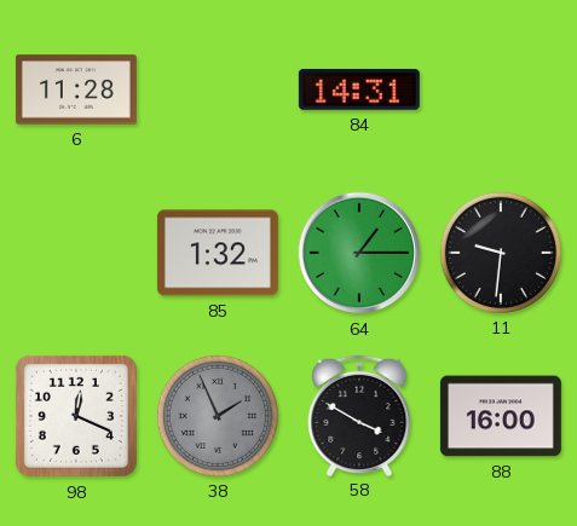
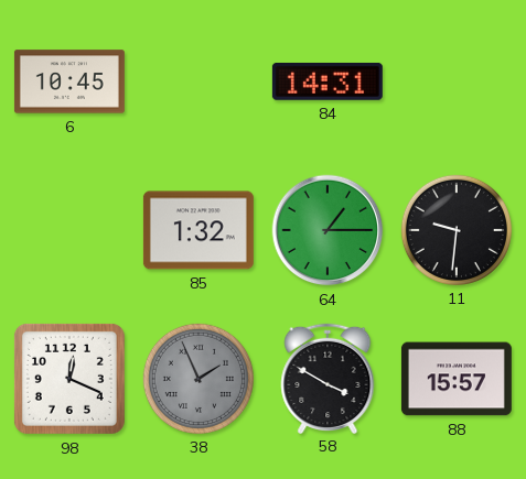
6: 11:28 -> 10:45
88: 16:00 -> 15:57
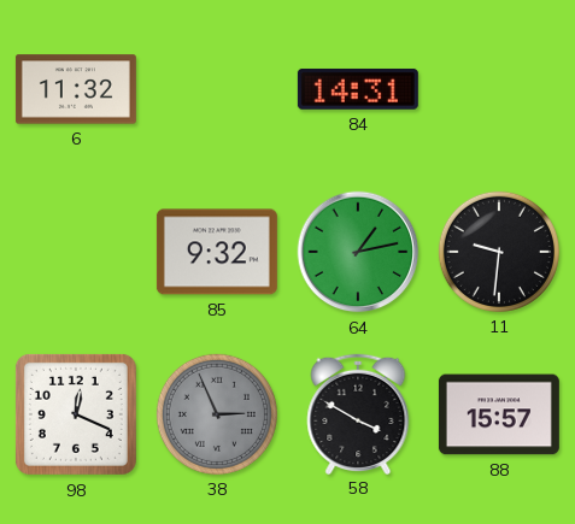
6: 10:45 -> 11:32
85: 1:32 -> 9:32
64: 1:15 -> 1:13
38: 1:56 -> 2:56
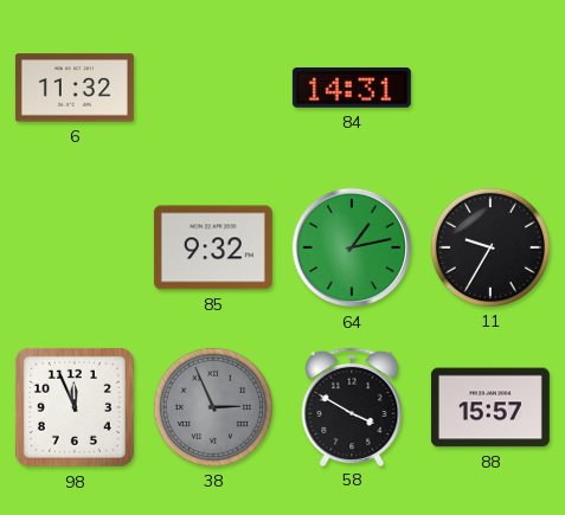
11: 9:31 -> 9:35
98: 12:19 -> 11:56
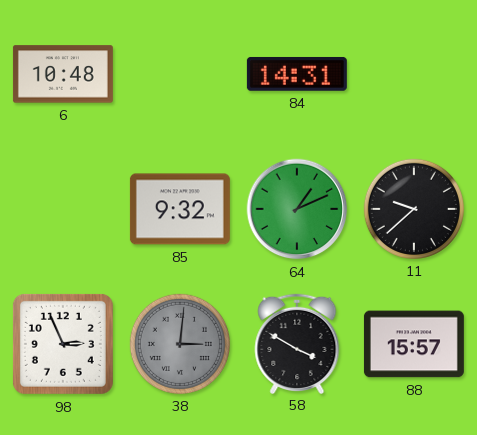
6: 11:32 -> 10:48
64: 1:13 -> 1:11
11: 9:35 -> 9:38
98: 11:56 -> 2:56
38: 2:56 -> 3:01
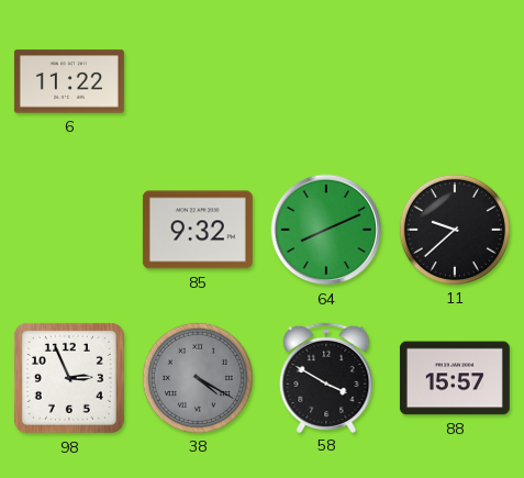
6: 10:48 -> 11:22
84: 14:31 -> none
64: 1:11 -> 8:11
38: 3:01 -> 4:20
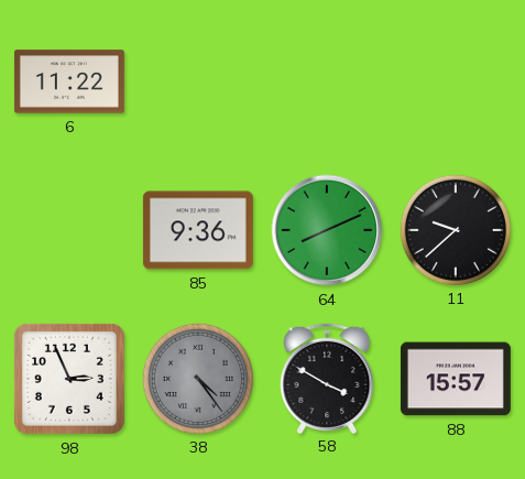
85: 9:32 -> 9:36
38: 4:20 -> 4:24
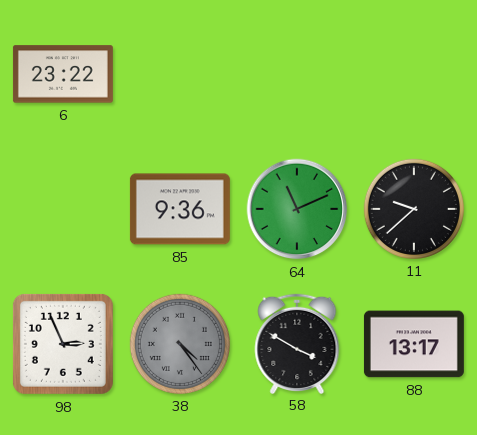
6: 11:22 -> 23:22
64: 8:11 -> 11:11
88: 15:57 -> 13:17
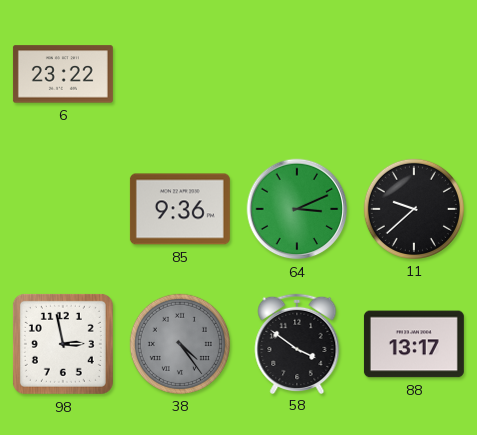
64: 11:11 -> 3:11
98: 2:56 -> 2:58
58: 3:50 -> 3:51
